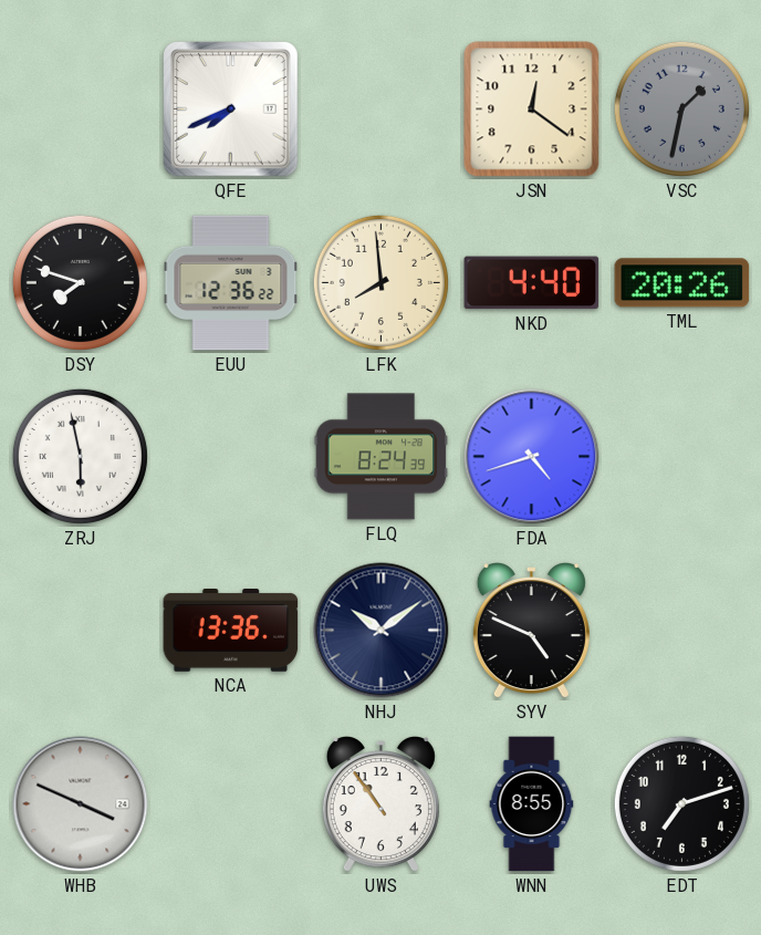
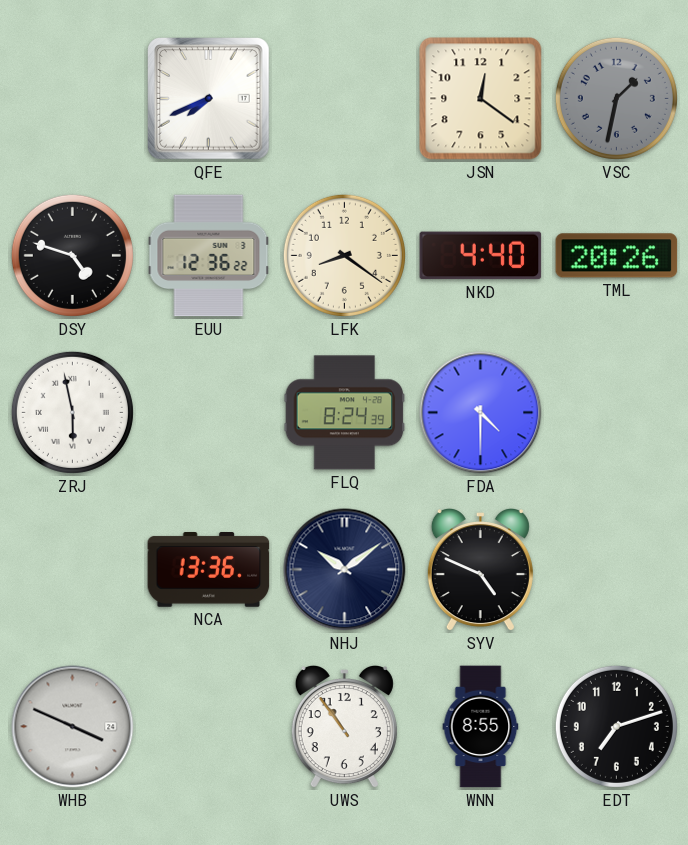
DSY: 7:48 -> 4:48
LFK: 7:59 -> 8:21
FDA: 4:42 -> 4:30
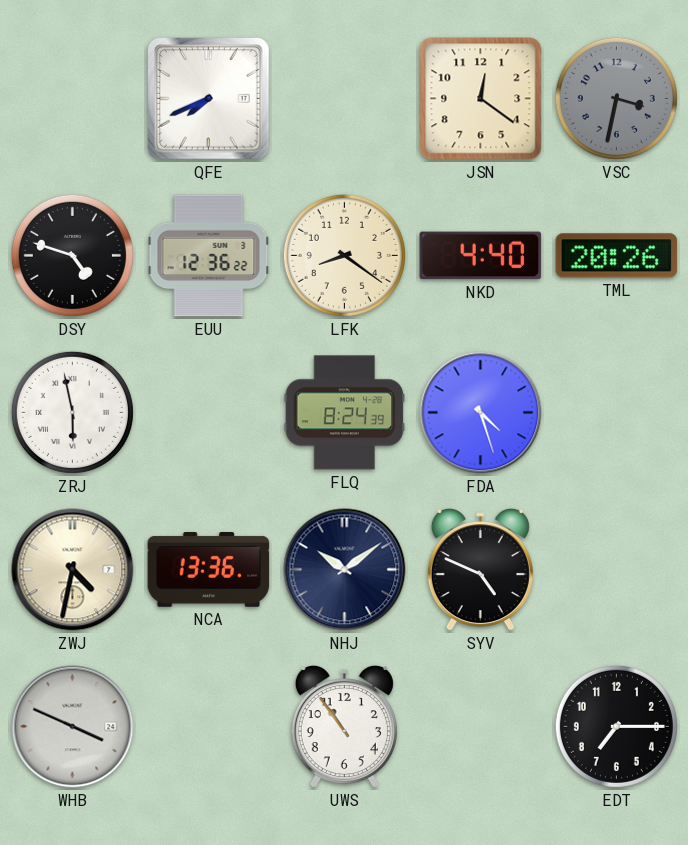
VSC: 1:32 -> 3:32
FDA: 4:30 -> 4:27
ZWJ: none -> 4:32
WNN: 8:55 -> none
EDT: 7:12 -> 7:15
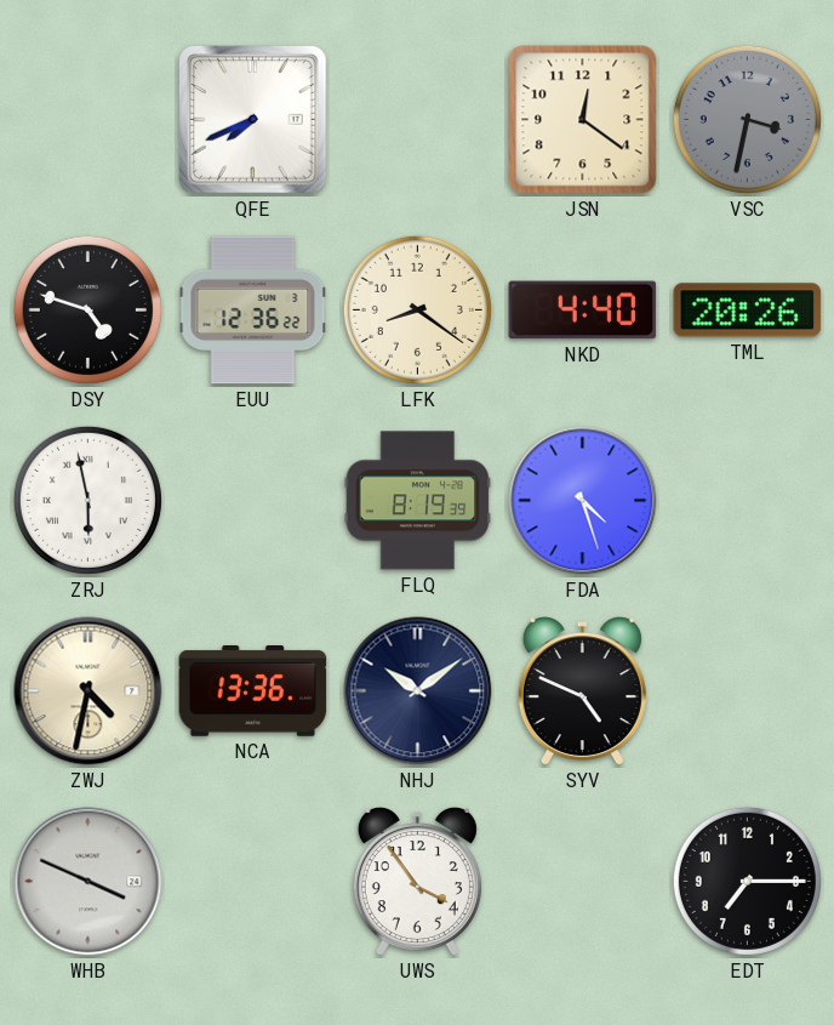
FLQ: 8:24 -> 8:19
UWS: 10:54 -> 3:54
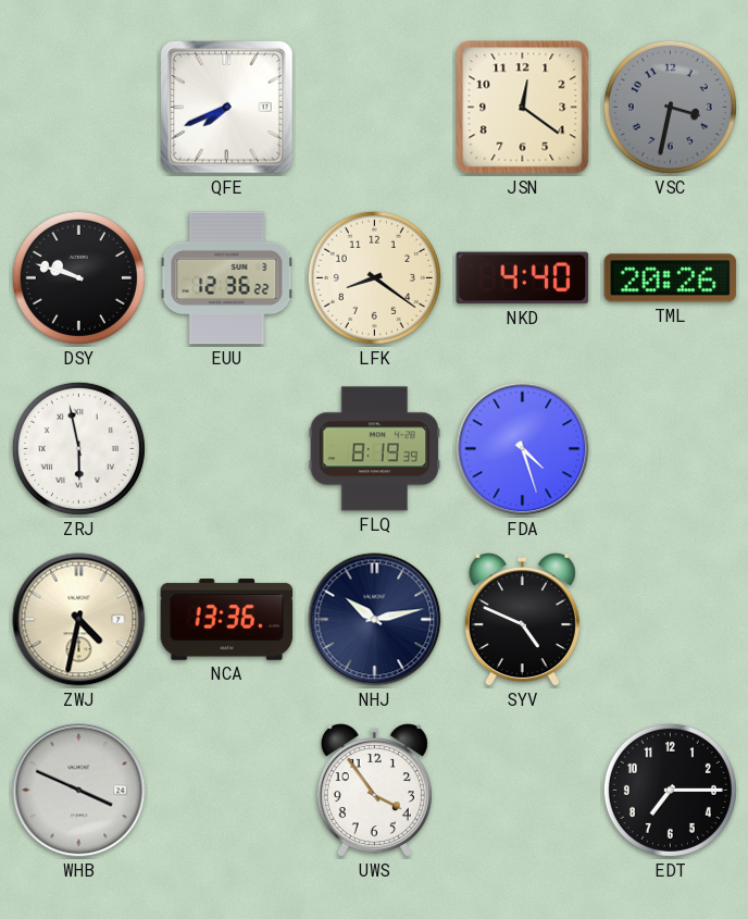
DSY: 4:48 -> 9:48
NHJ: 10:09 -> 10:13
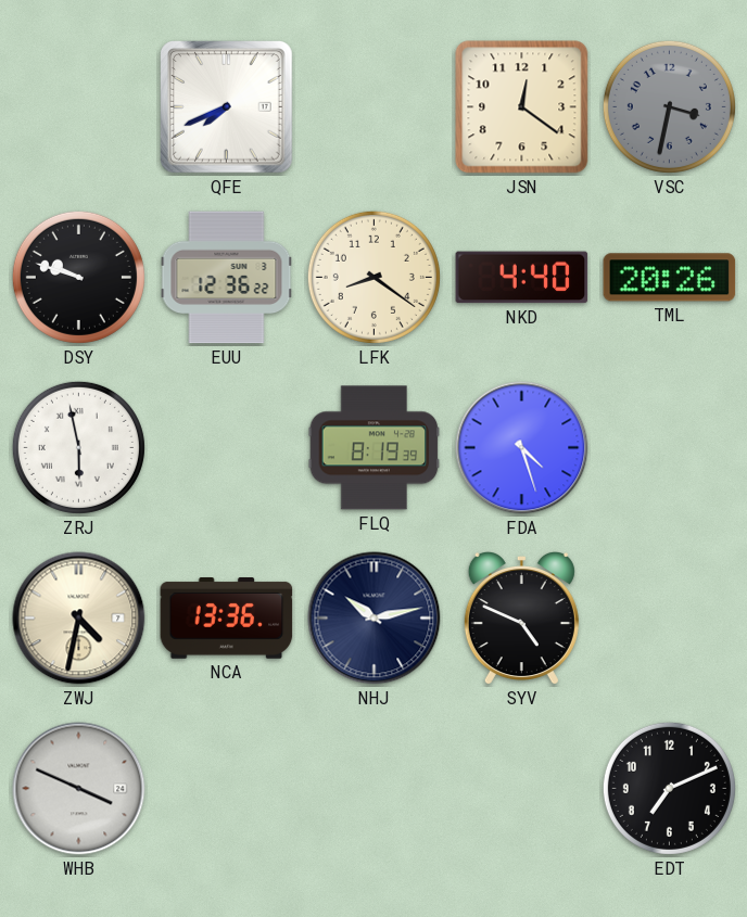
UWS: 3:54 -> none
EDT: 7:15 -> 7:11
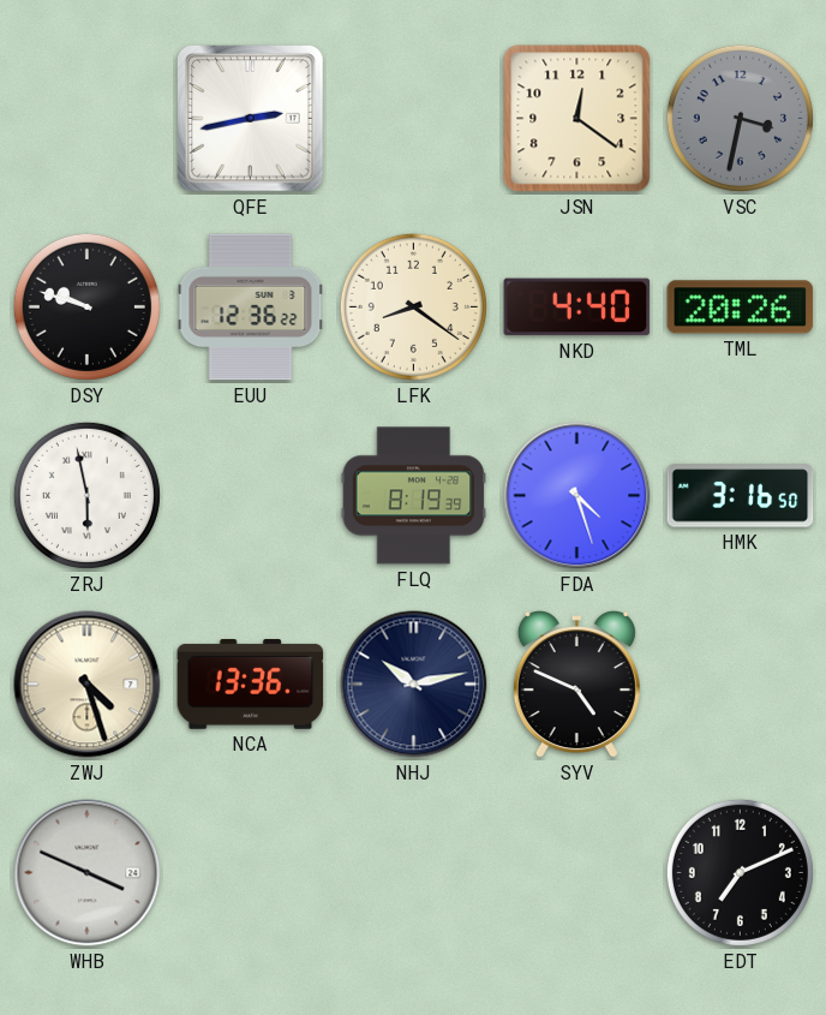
QFE: 7:41 -> 2:43
HMK: none -> 3:16
ZWJ: 4:32 -> 4:27
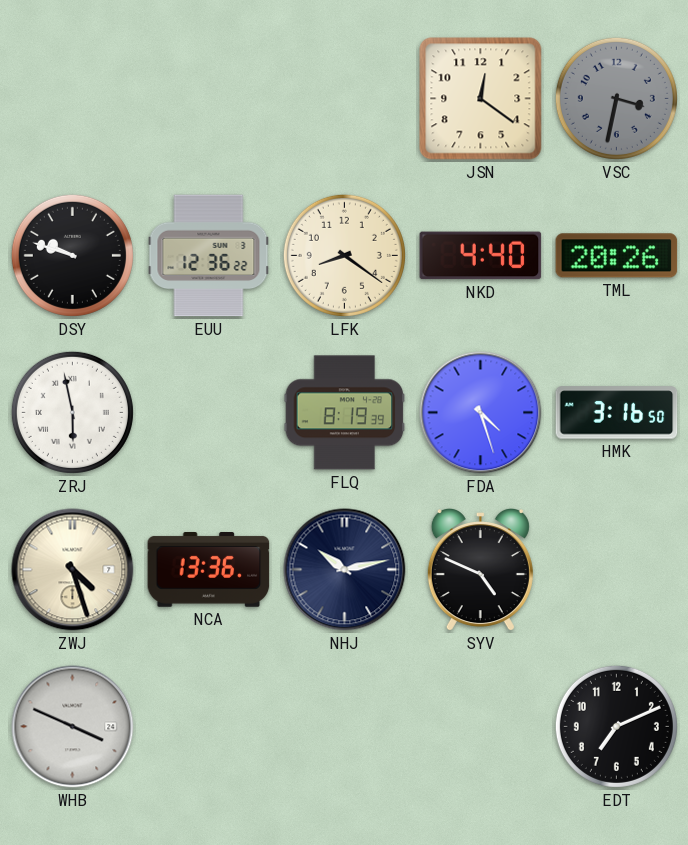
QFE: 2:43 -> none
